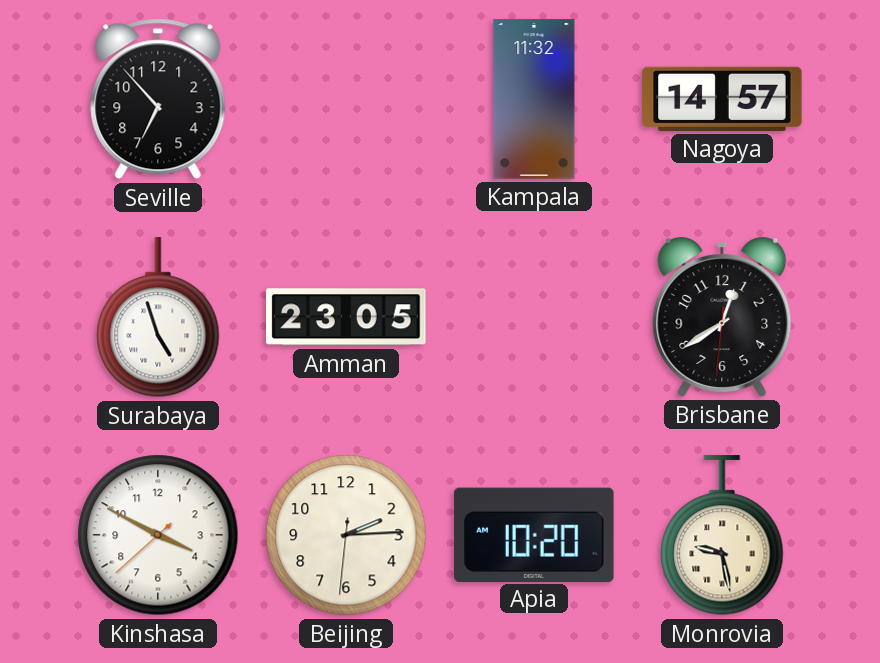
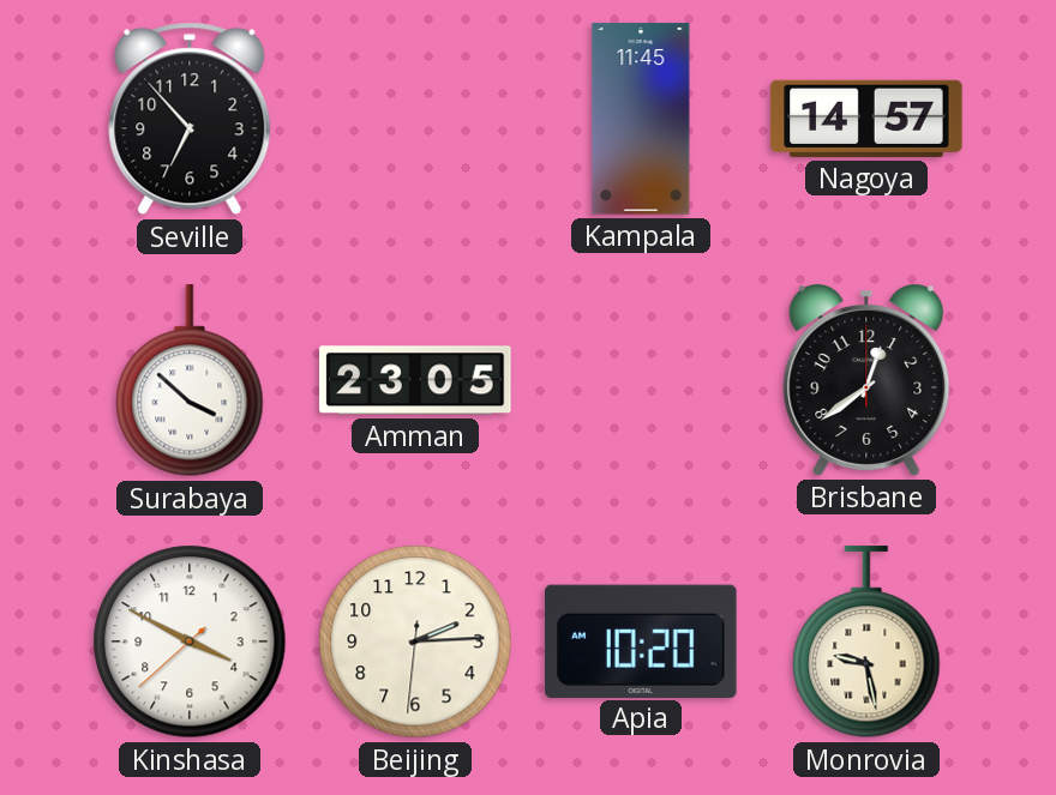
Kampala: 11:32 -> 11:45
Surabaya: 4:57 -> 3:52
Brisbane: 12:39:31 -> 12:39:00
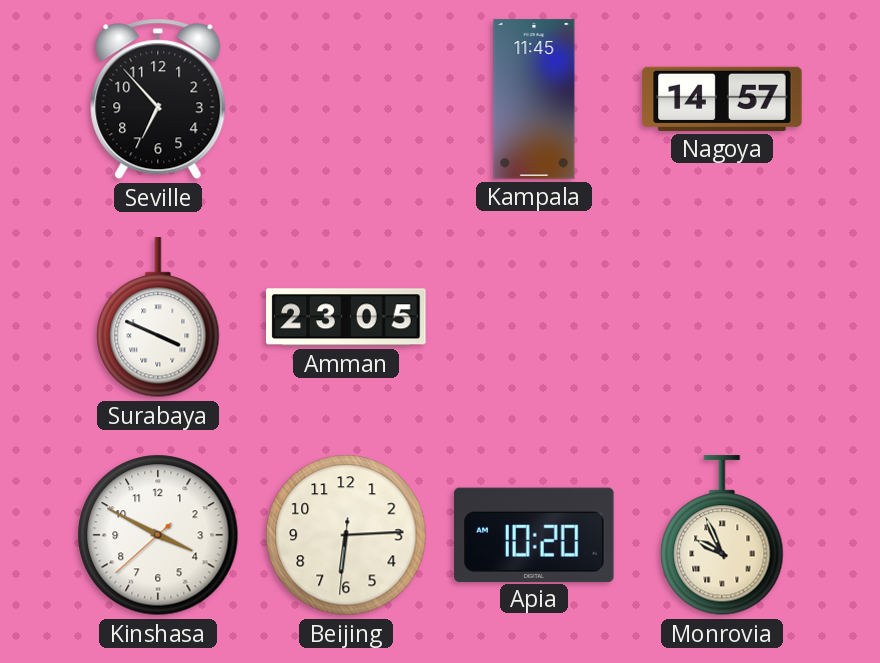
Surabaya: 3:52 -> 3:49
Brisbane: 12:39 -> none
Beijing: 2:14 -> 6:14
Monrovia: 9:28 -> 9:56
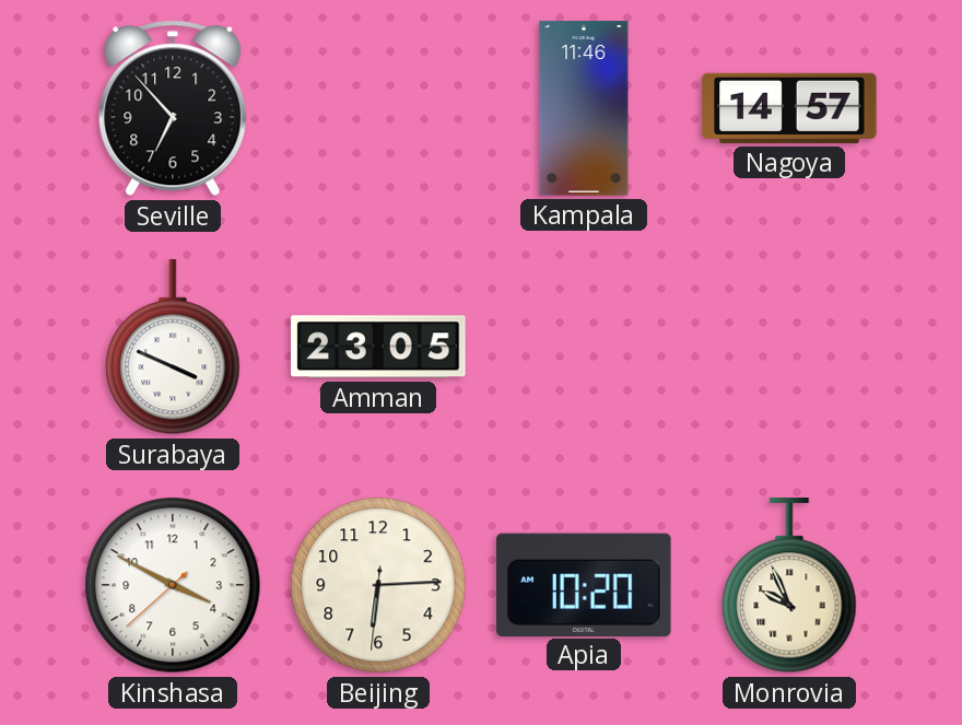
Kampala: 11:45 -> 11:46
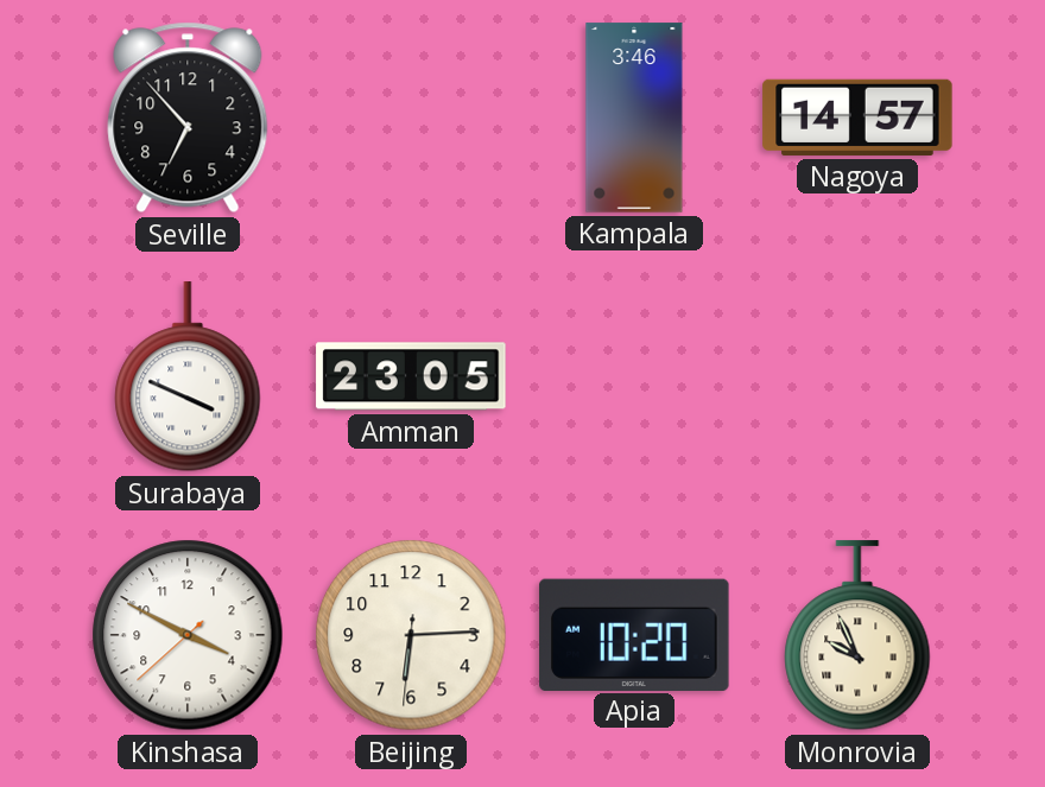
Kampala: 11:46 -> 3:46
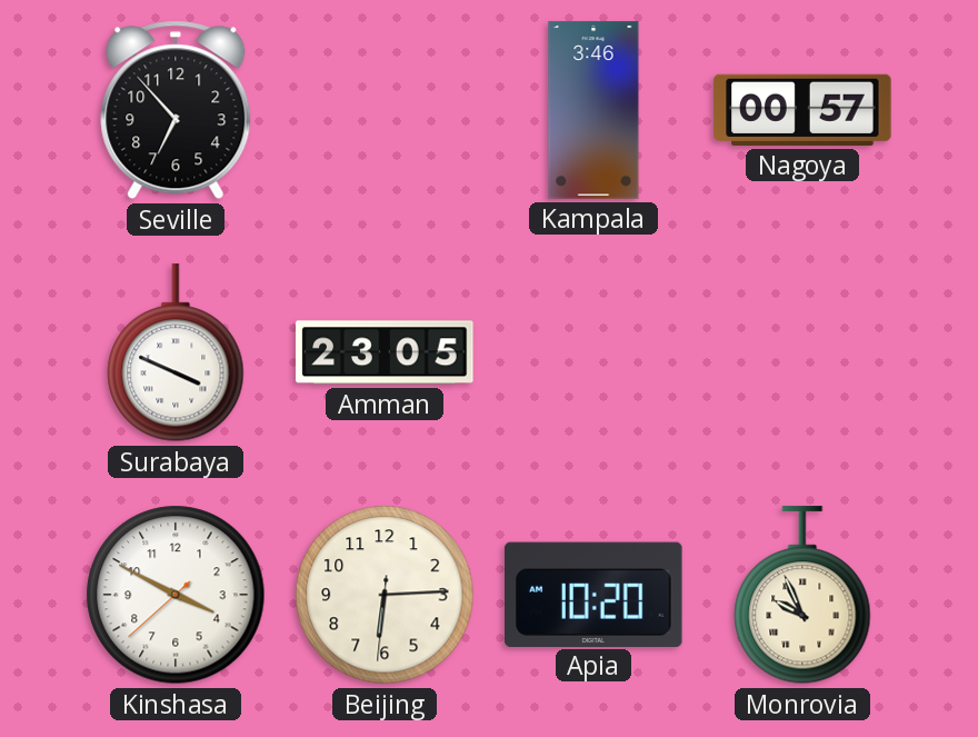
Nagoya: 14:57 -> 00:57
